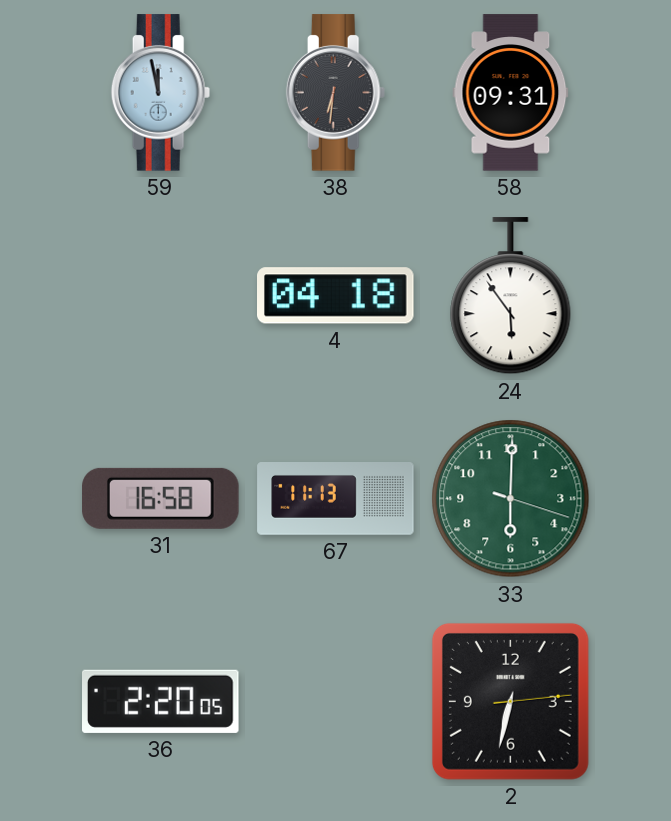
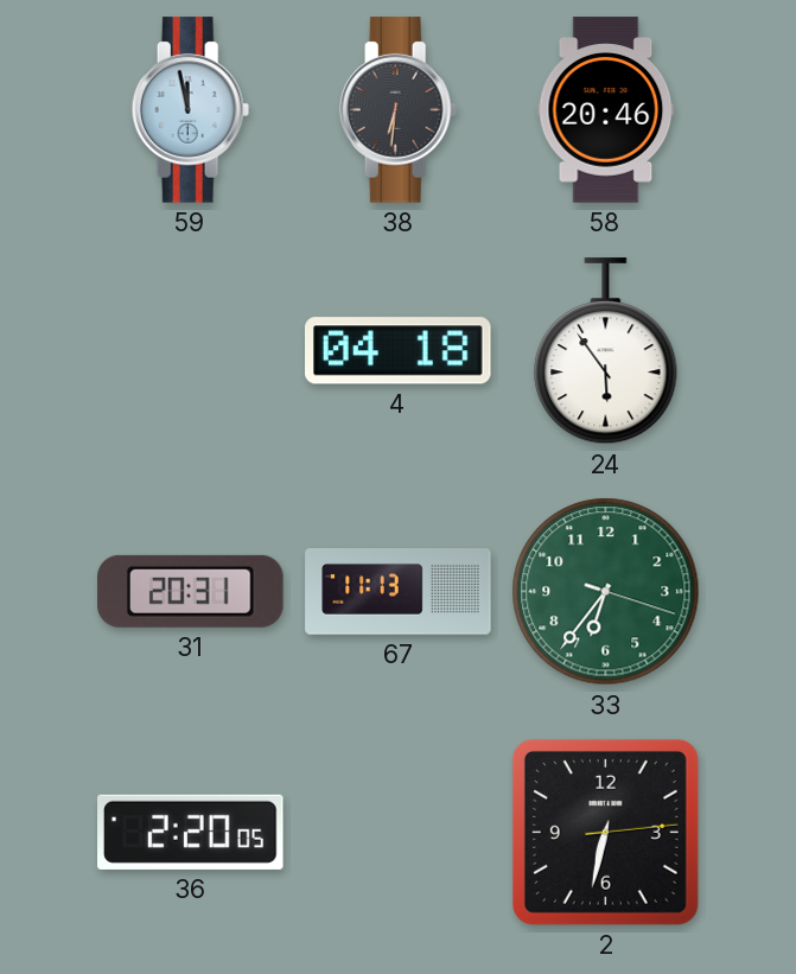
58: 09:31 -> 20:46
31: 16:58 -> 20:31
33: 6:00 -> 6:36
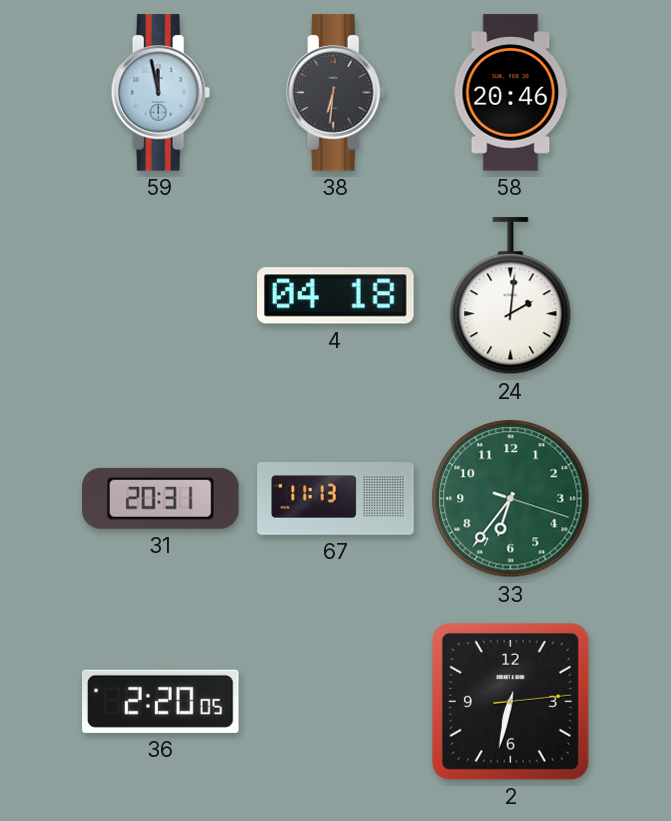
24: 5:54 -> 2:01
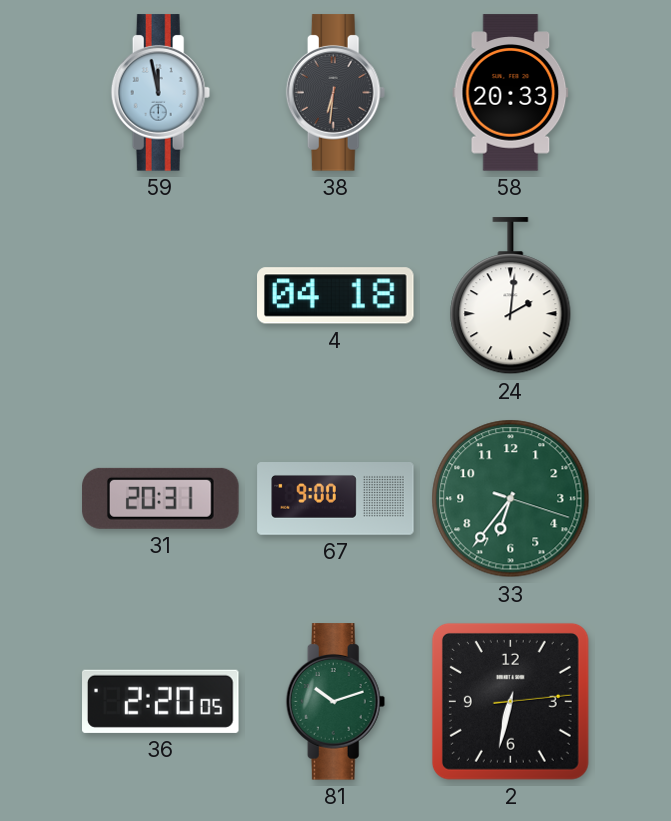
58: 20:46 -> 20:33
67: 11:13 -> 9:00
81: none -> 10:12
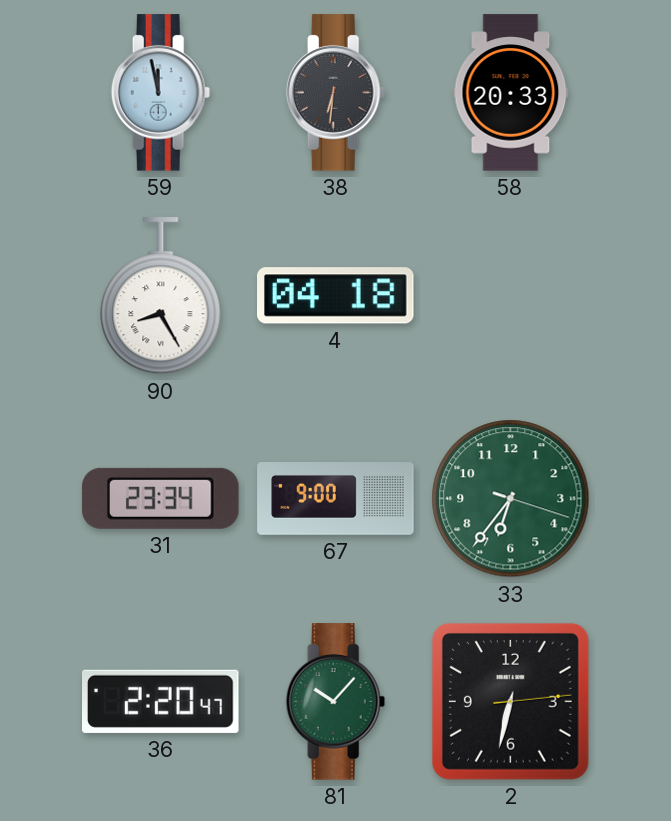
90: none -> 8:25
24: 2:01 -> none
31: 20:31 -> 23:34
36: 2:20:05 -> 2:20:47
81: 10:12 -> 10:07
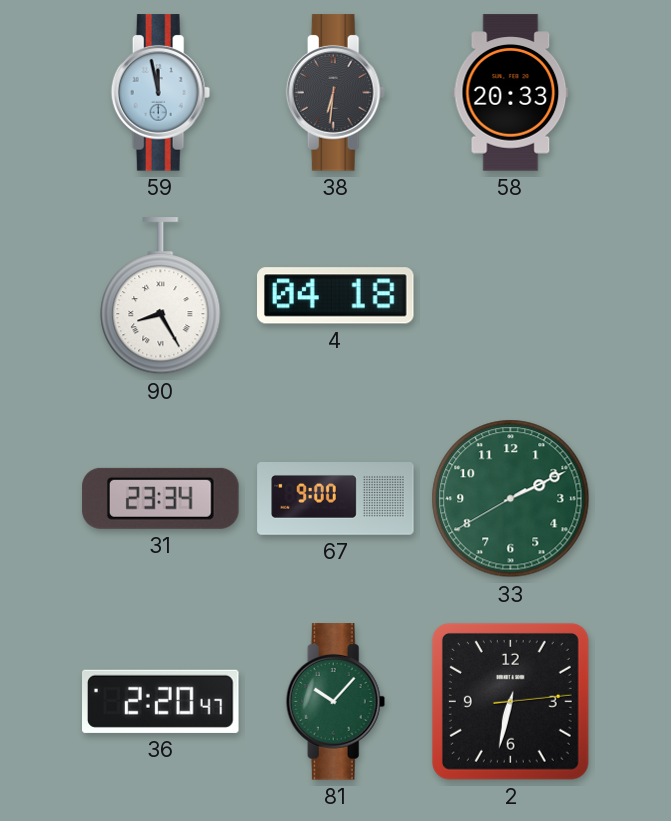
33: 6:36 -> 2:10
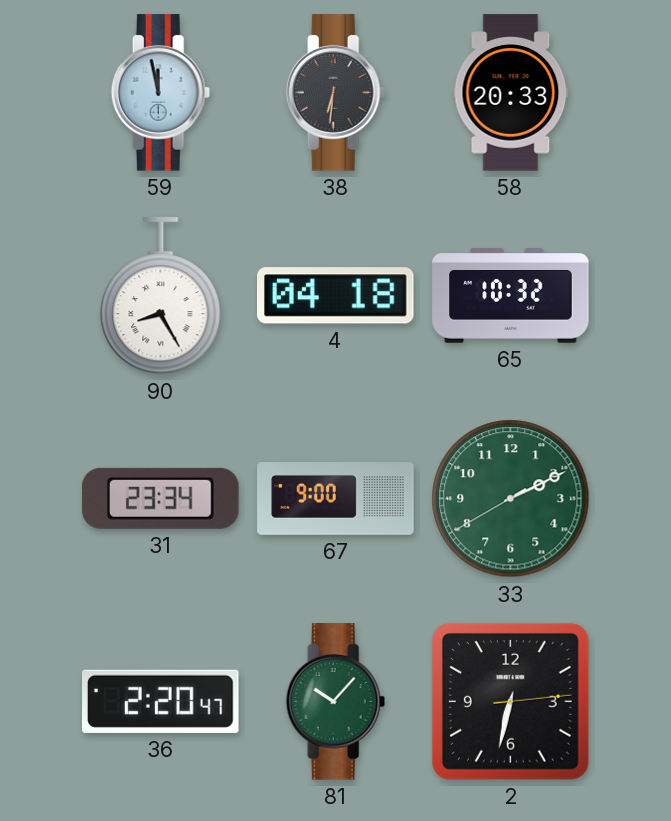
65: none -> 10:32
